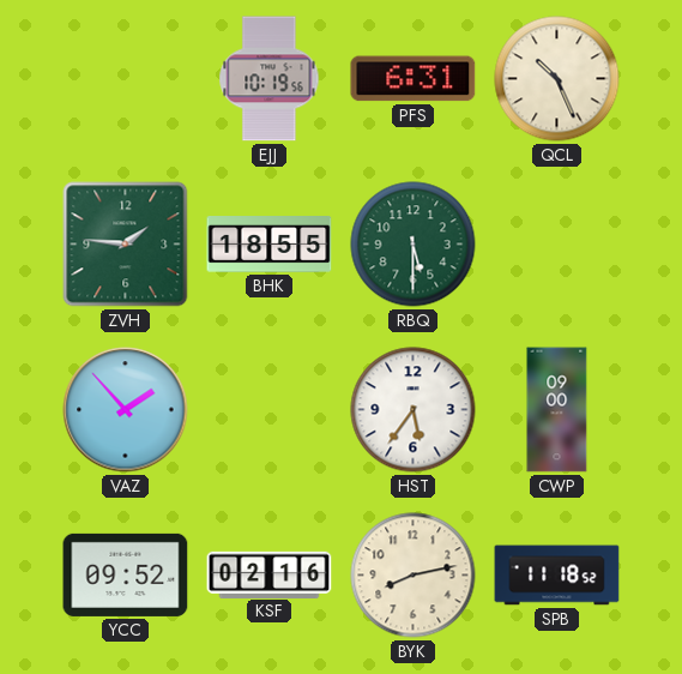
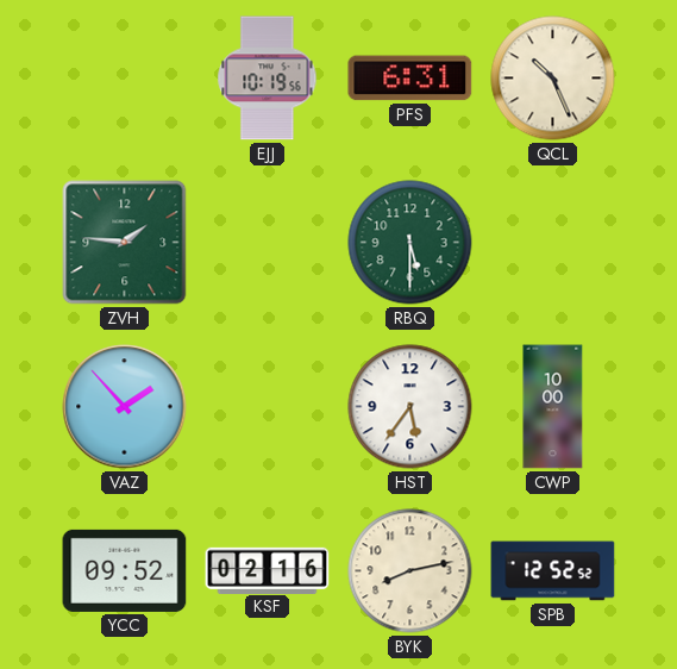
BHK: 18:55 -> none
CWP: 09:00 -> 10:00
SPB: 11:18 -> 12:52
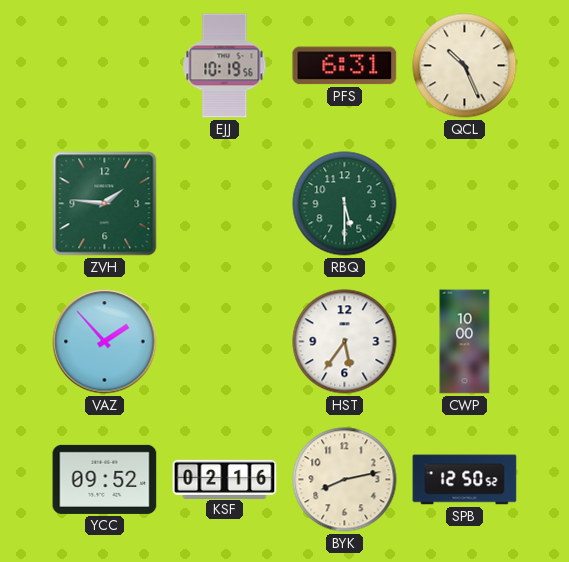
SPB: 12:52 -> 12:50
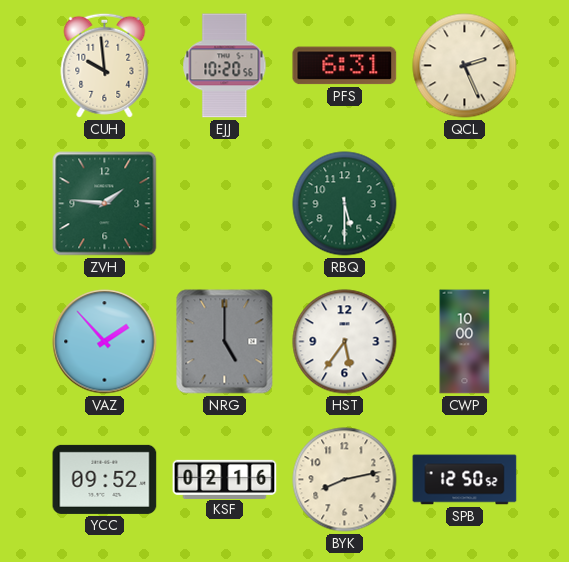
CUH: none -> 9:59
EJJ: 10:19 -> 10:20
QCL: 10:26 -> 2:26
NRG: none -> 5:00
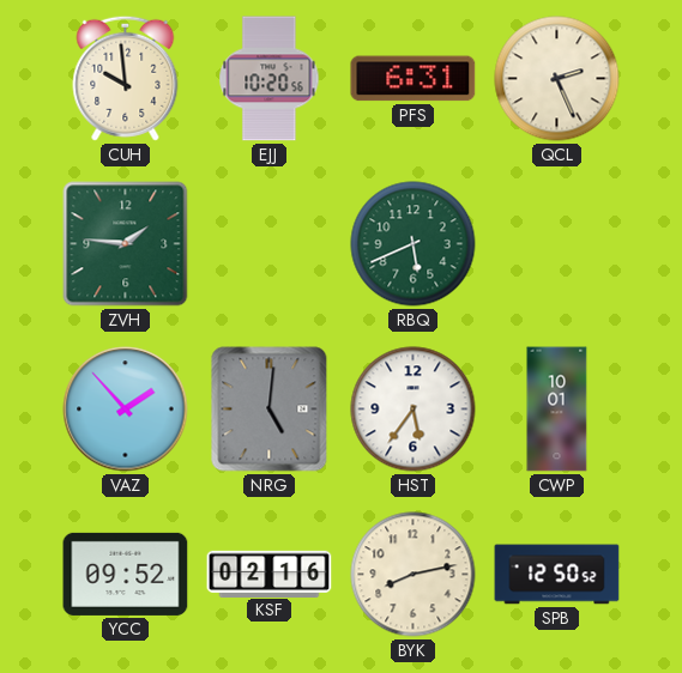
RBQ: 5:30 -> 5:41
NRG: 5:00 -> 5:01
CWP: 10:00 -> 10:01
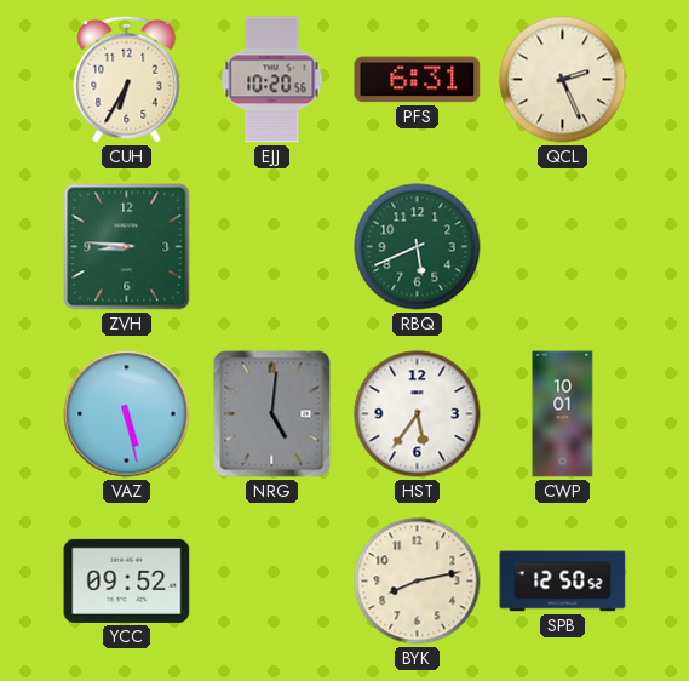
CUH: 9:59 -> 6:35
ZVH: 1:46 -> 8:46
VAZ: 1:53 -> 5:28
KSF: 02:16 -> none
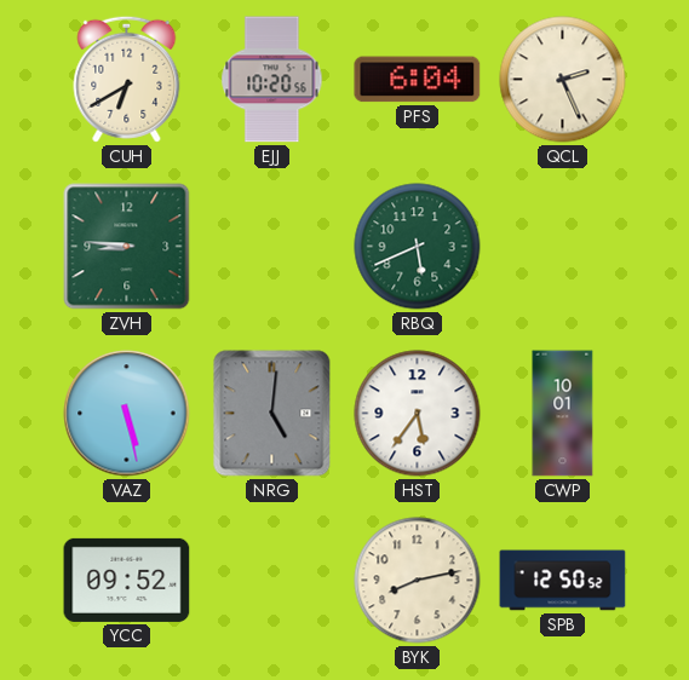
CUH: 6:35 -> 6:40
PFS: 6:31 -> 6:04
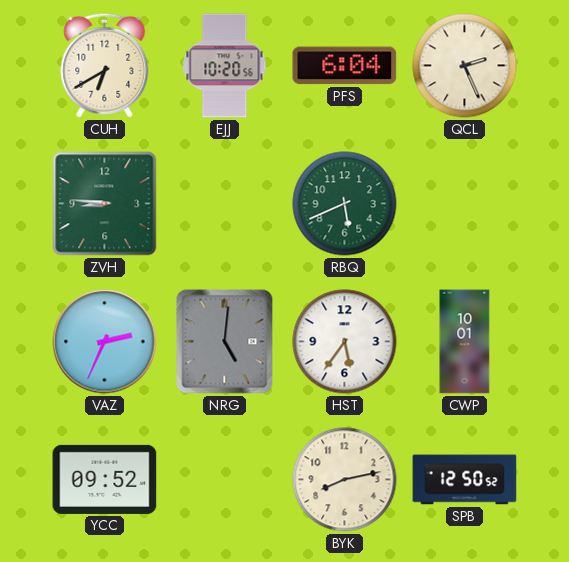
VAZ: 5:28 -> 2:34
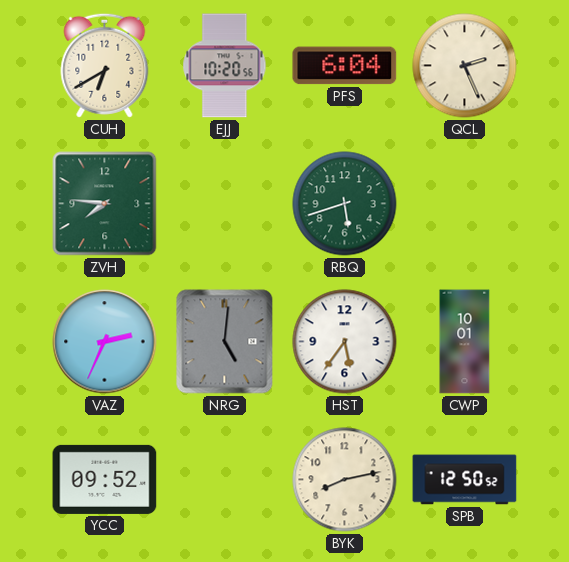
ZVH: 8:46 -> 7:46
RBQ: 5:41 -> 5:42
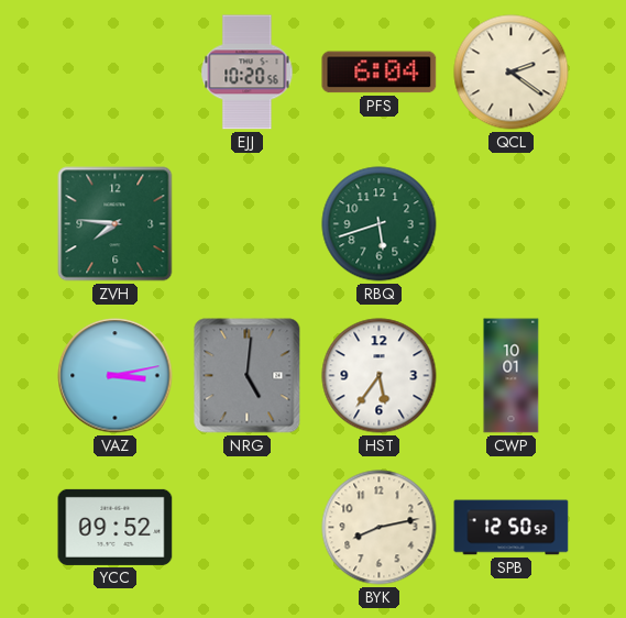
CUH: 6:40 -> none
QCL: 2:26 -> 2:21
VAZ: 2:34 -> 3:13
